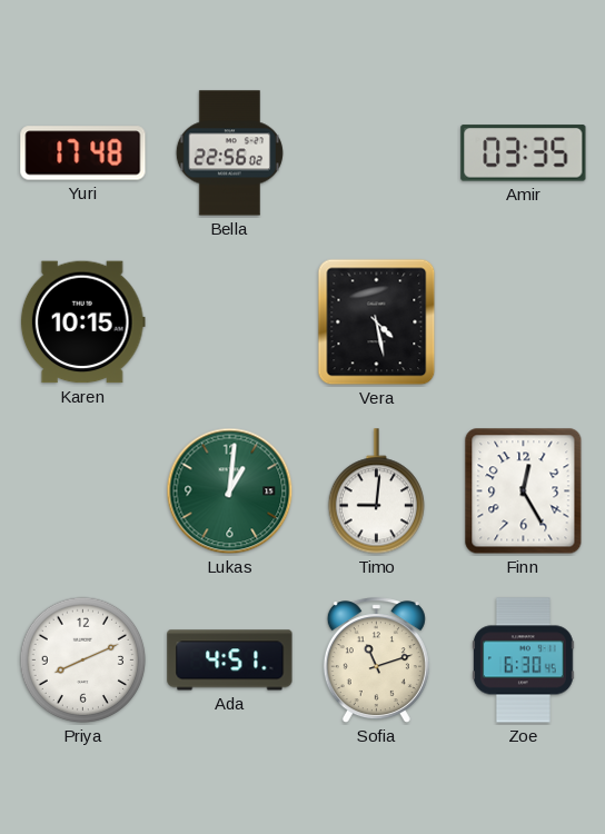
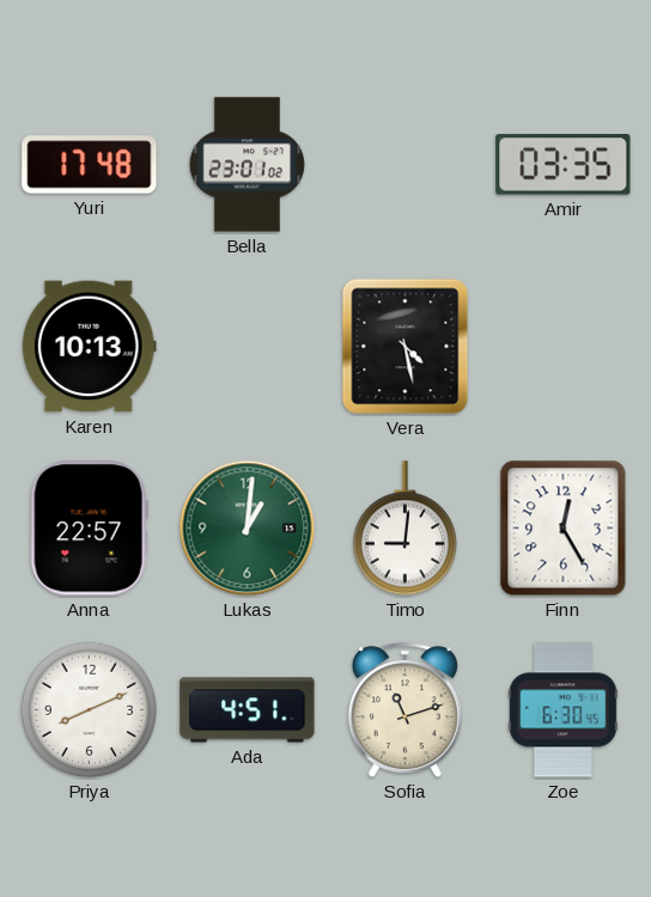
Bella: 22:56 -> 23:01
Karen: 10:15 -> 10:13
Anna: none -> 22:57
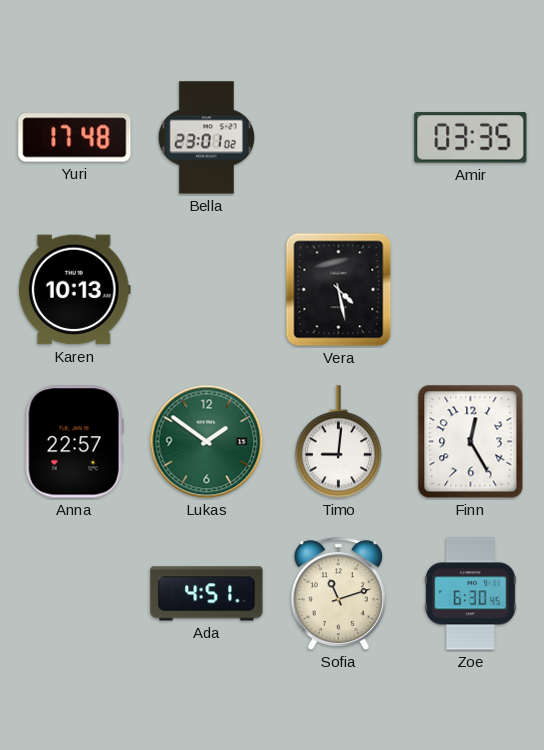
Lukas: 1:01 -> 1:51
Priya: 8:11 -> none
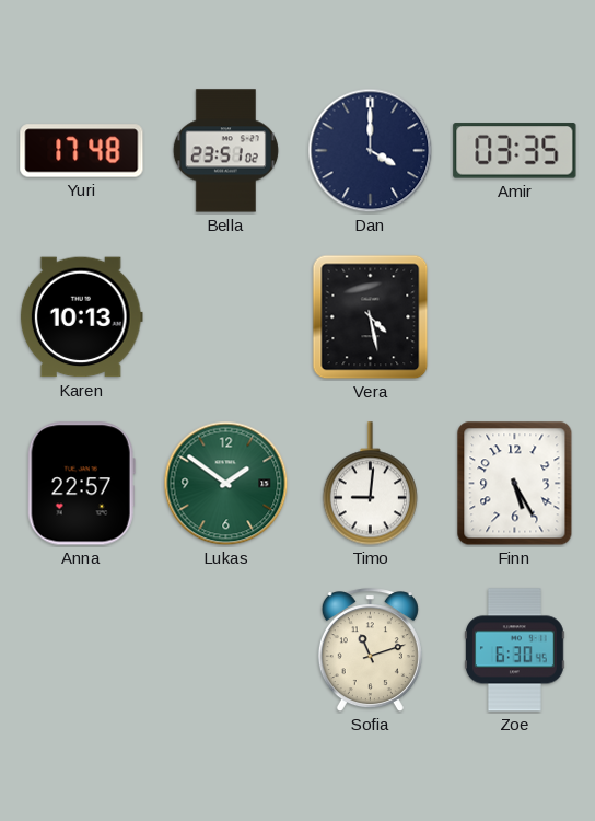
Bella: 23:01 -> 23:51
Dan: none -> 4:00
Finn: 12:25 -> 5:25
Ada: 4:51 -> none
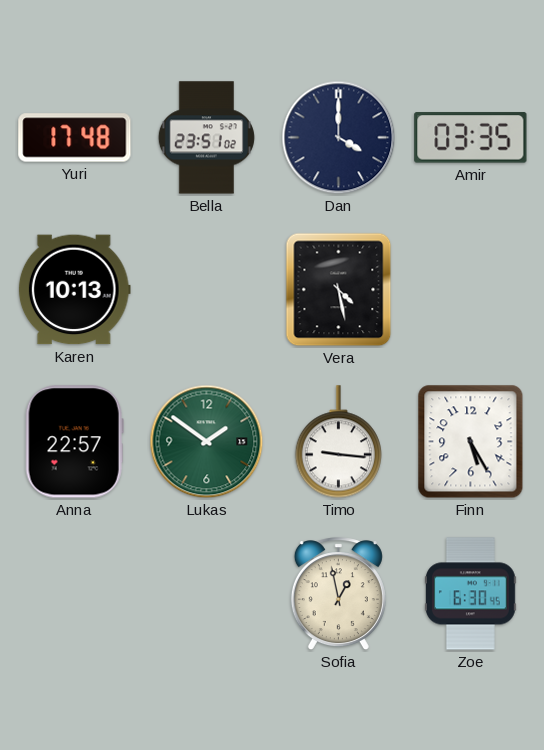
Timo: 9:01 -> 9:16
Sofia: 11:12 -> 12:58
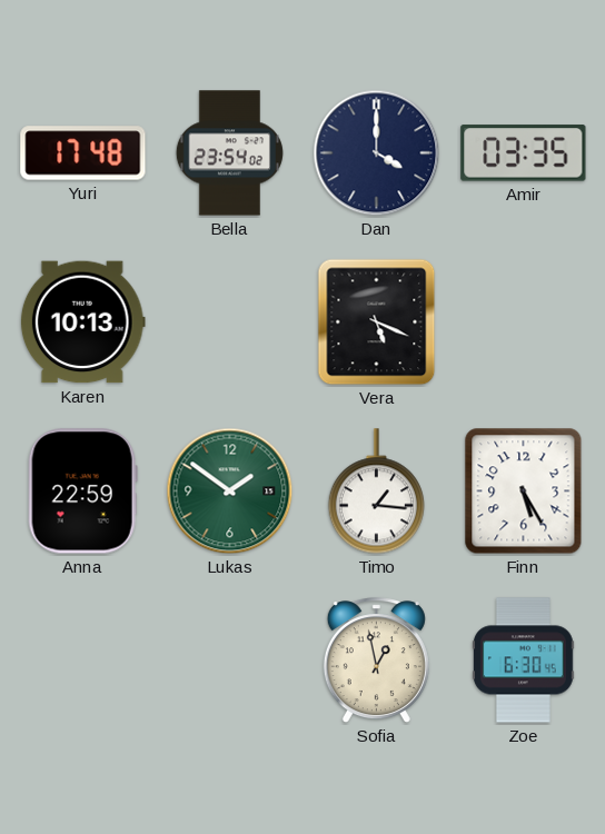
Bella: 23:51 -> 23:54
Vera: 4:28 -> 5:19
Anna: 22:57 -> 22:59
Timo: 9:16 -> 1:16
